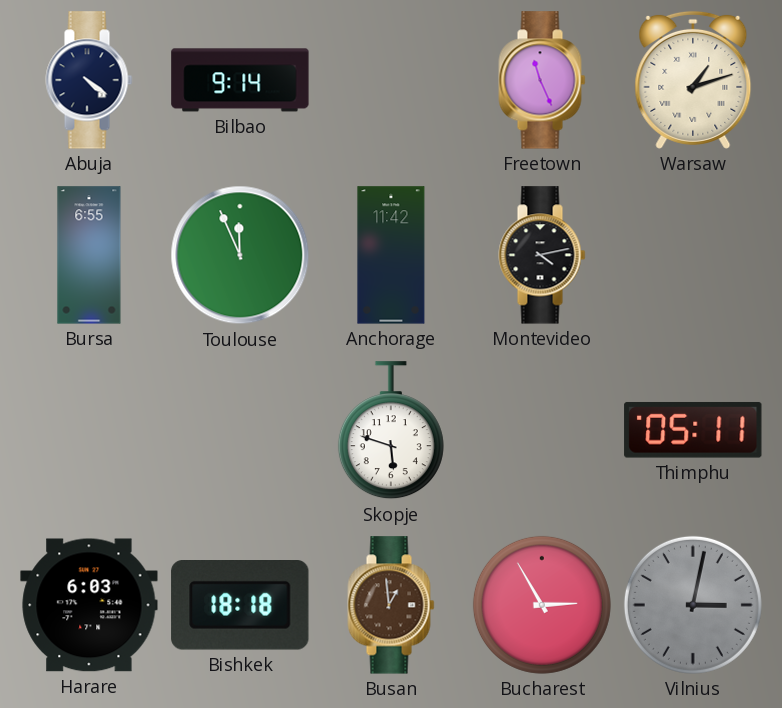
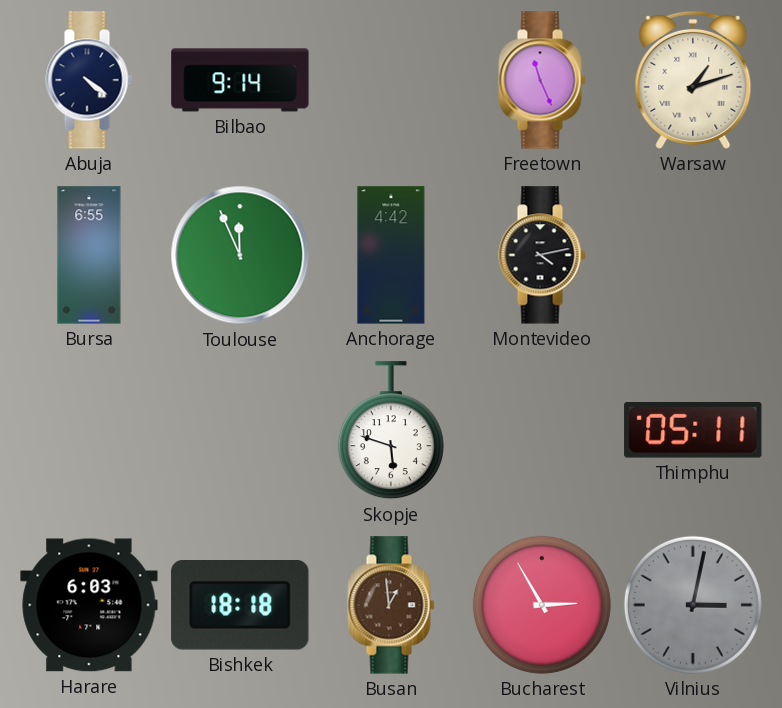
Anchorage: 11:42 -> 4:42
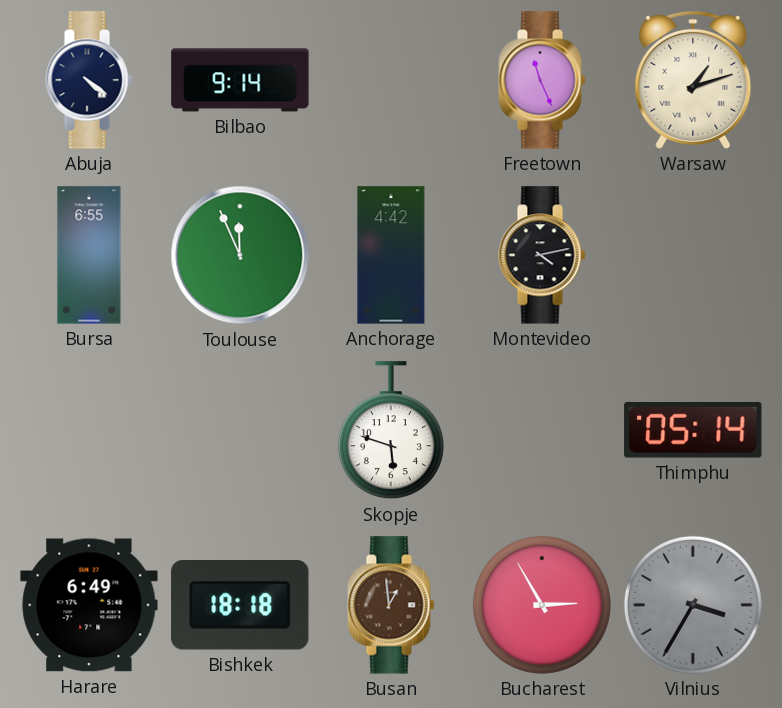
Thimphu: 05:11 -> 05:14
Harare: 6:03 -> 6:49
Vilnius: 3:02 -> 3:35
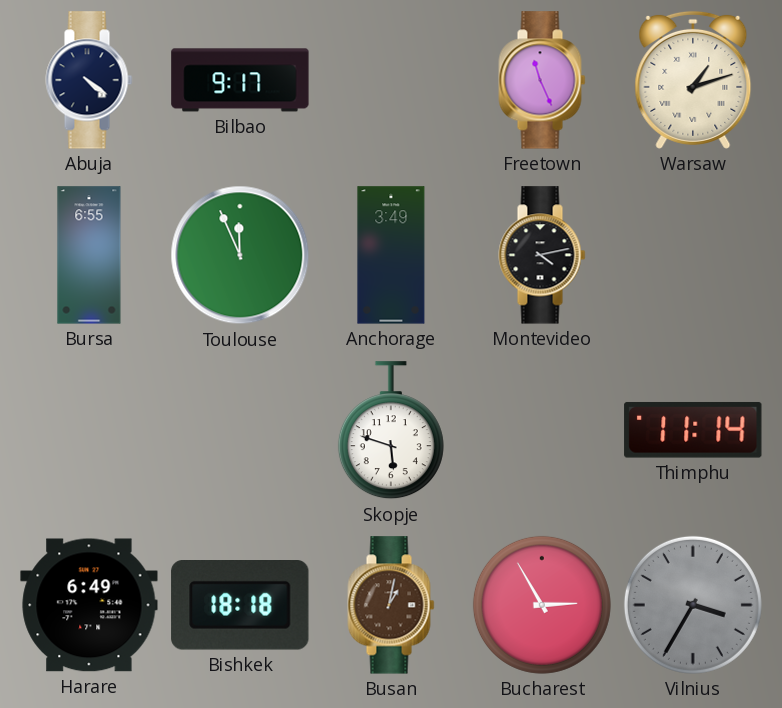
Bilbao: 9:14 -> 9:17
Anchorage: 4:42 -> 3:49
Thimphu: 05:14 -> 11:14
Busan: 12:59 -> 1:02
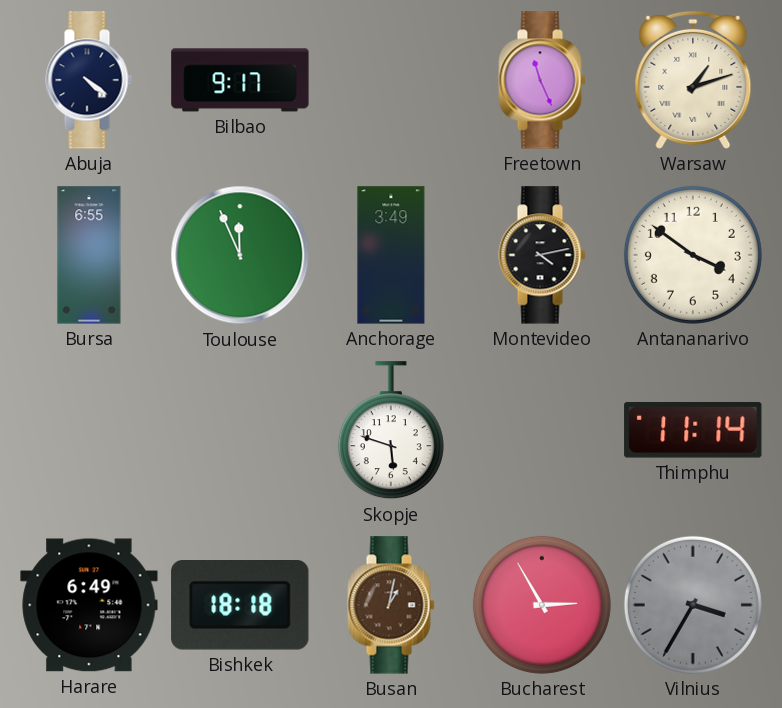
Antananarivo: none -> 3:51
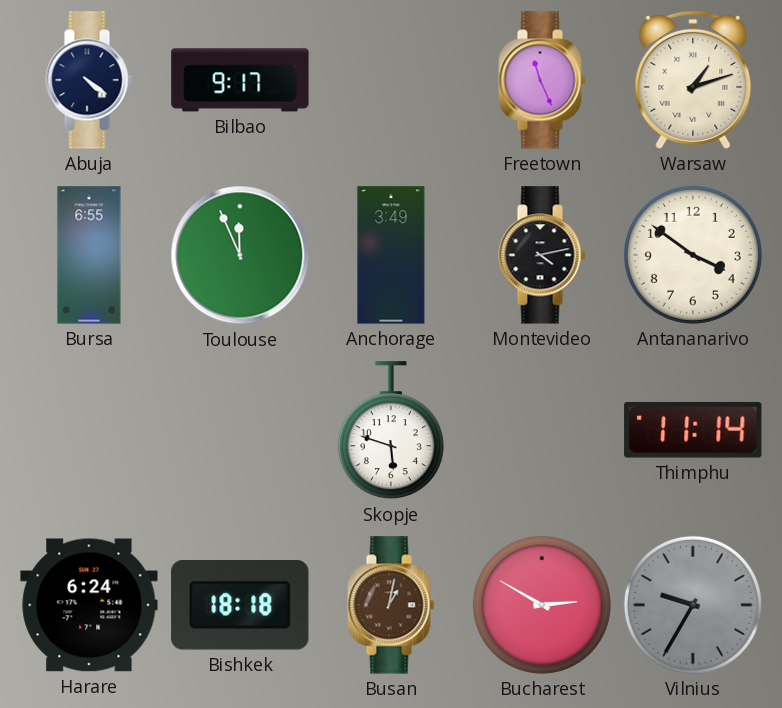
Harare: 6:49 -> 6:24
Bucharest: 2:55 -> 2:50
Vilnius: 3:35 -> 9:35
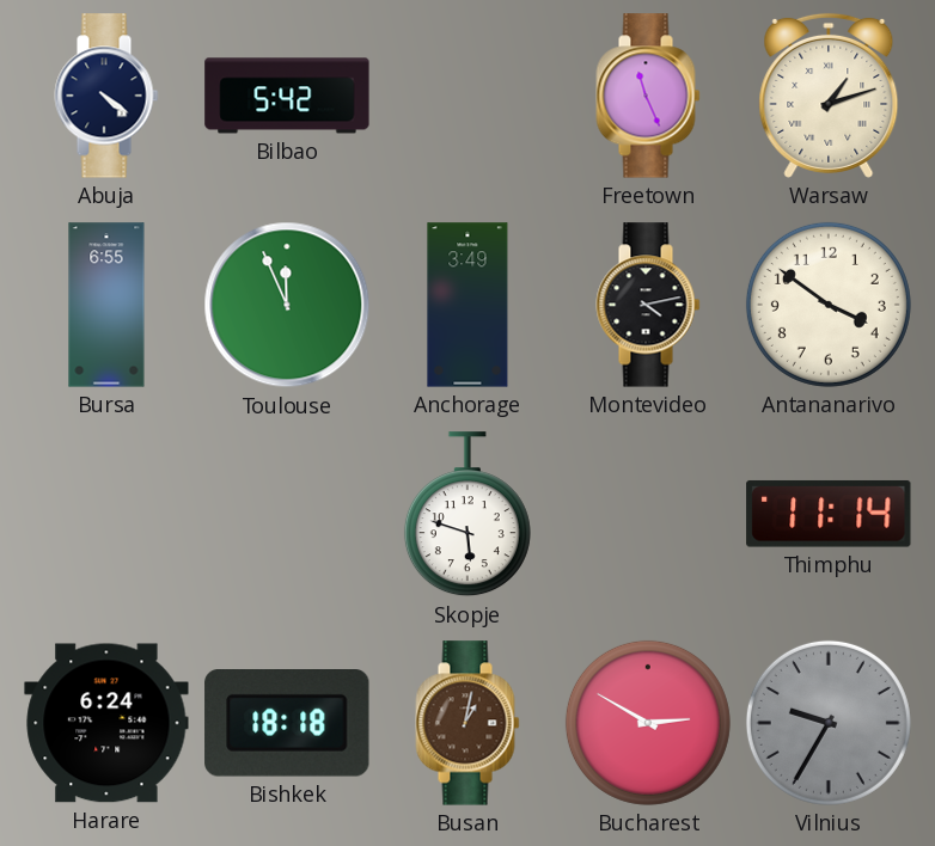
Bilbao: 9:17 -> 5:42
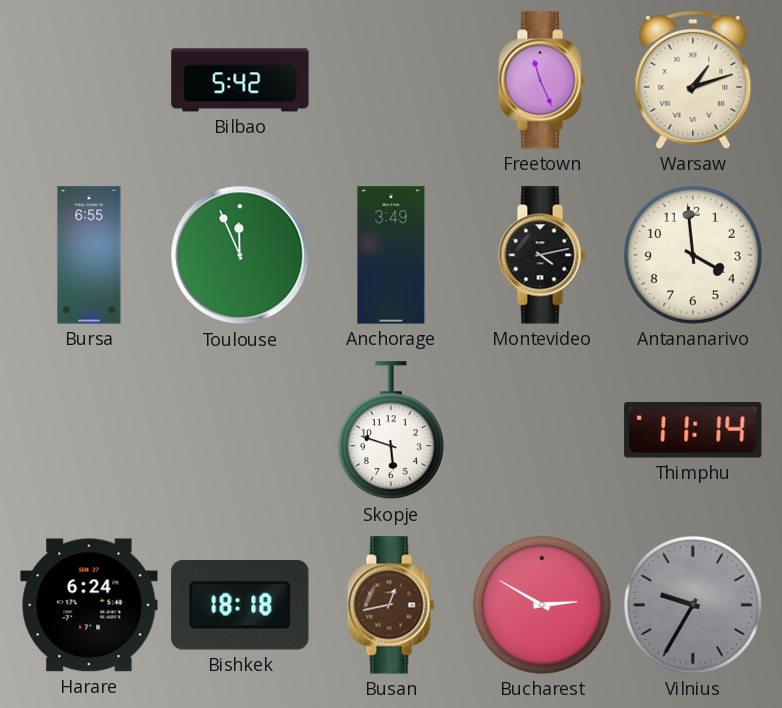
Abuja: 4:21 -> none
Antananarivo: 3:51 -> 3:59
Busan: 1:02 -> 12:43
